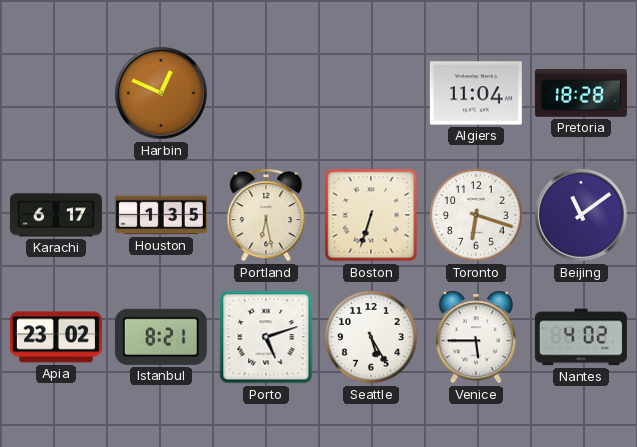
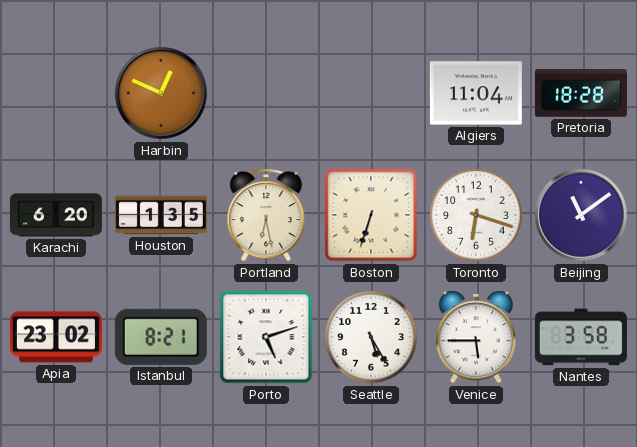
Karachi: 6:17 -> 6:20
Nantes: 4:02 -> 3:58
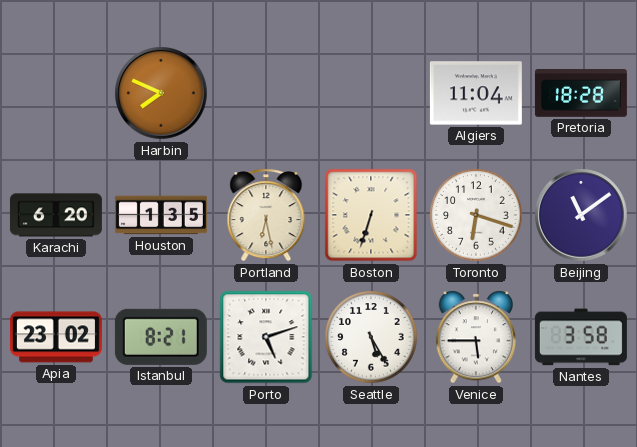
Harbin: 12:49 -> 7:49
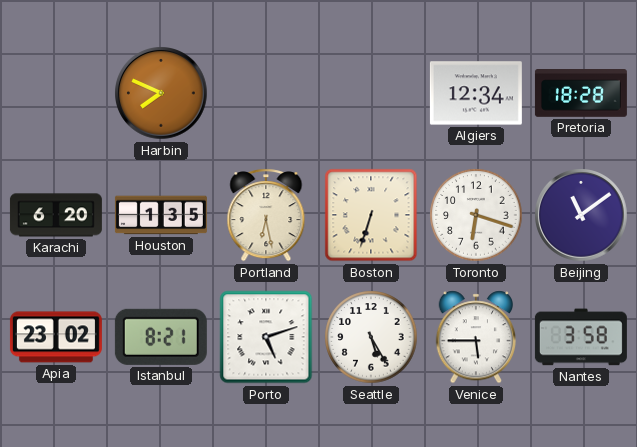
Algiers: 11:04 -> 12:34
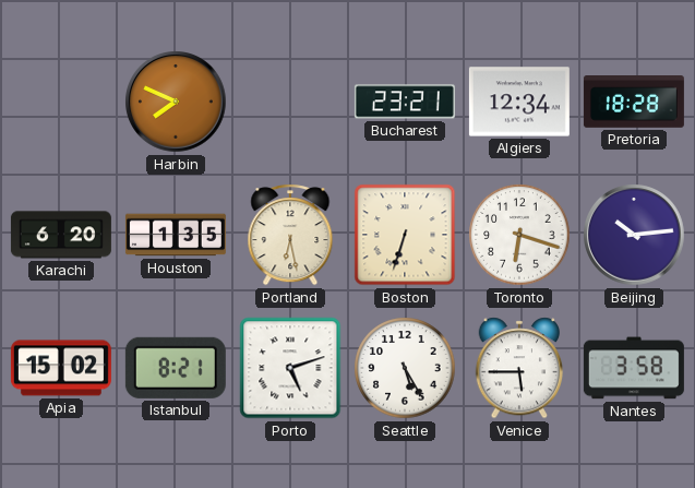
Bucharest: none -> 23:21
Beijing: 11:09 -> 10:14
Apia: 23:02 -> 15:02
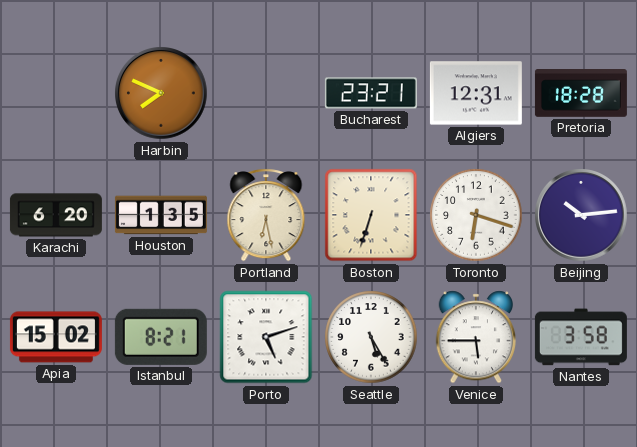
Algiers: 12:34 -> 12:31
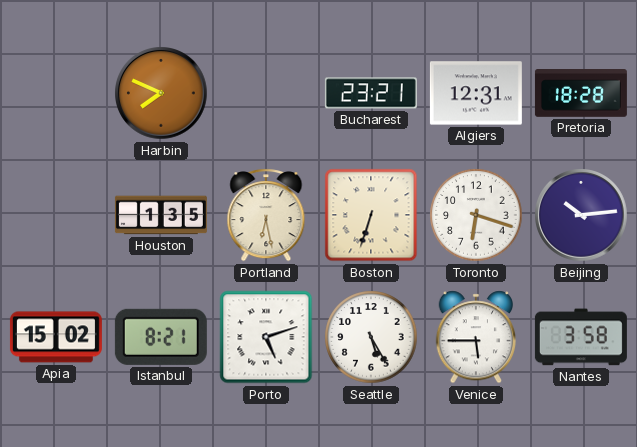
Karachi: 6:20 -> none
